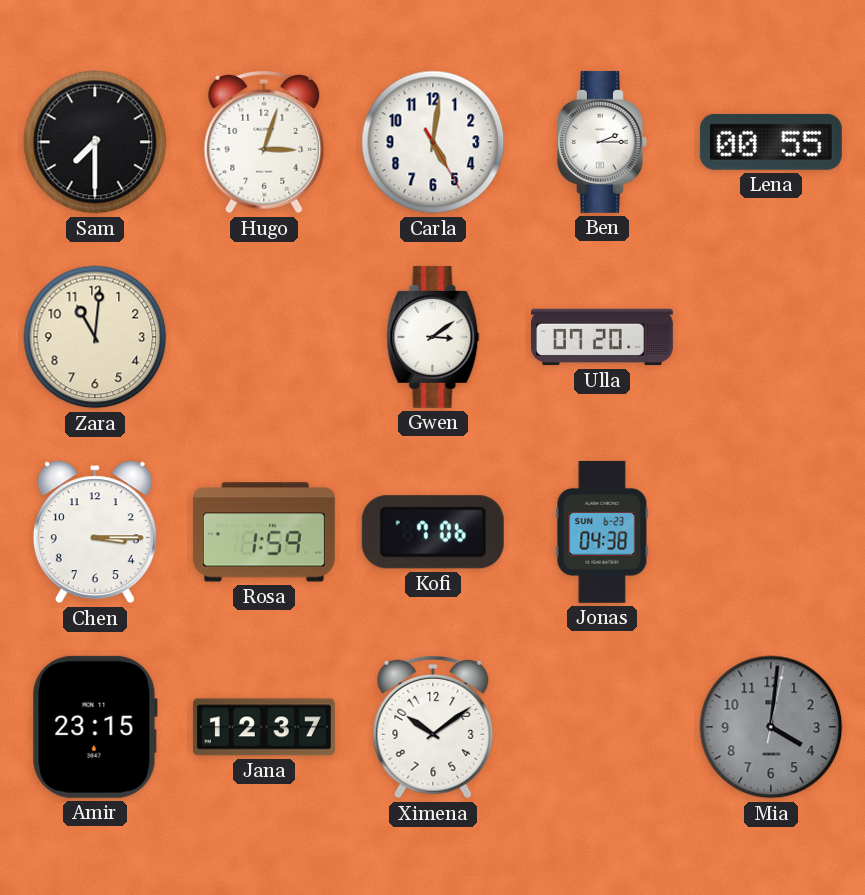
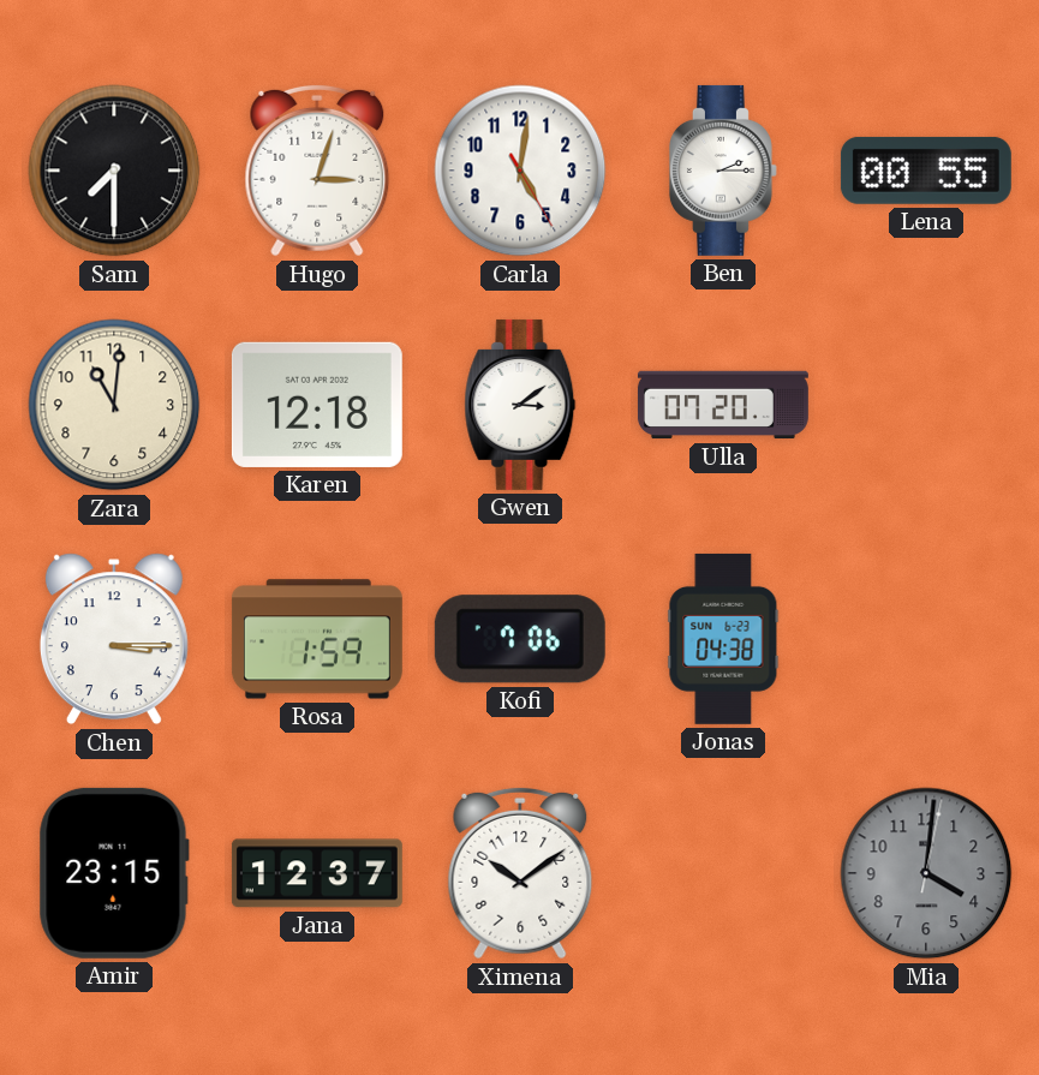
Karen: none -> 12:18
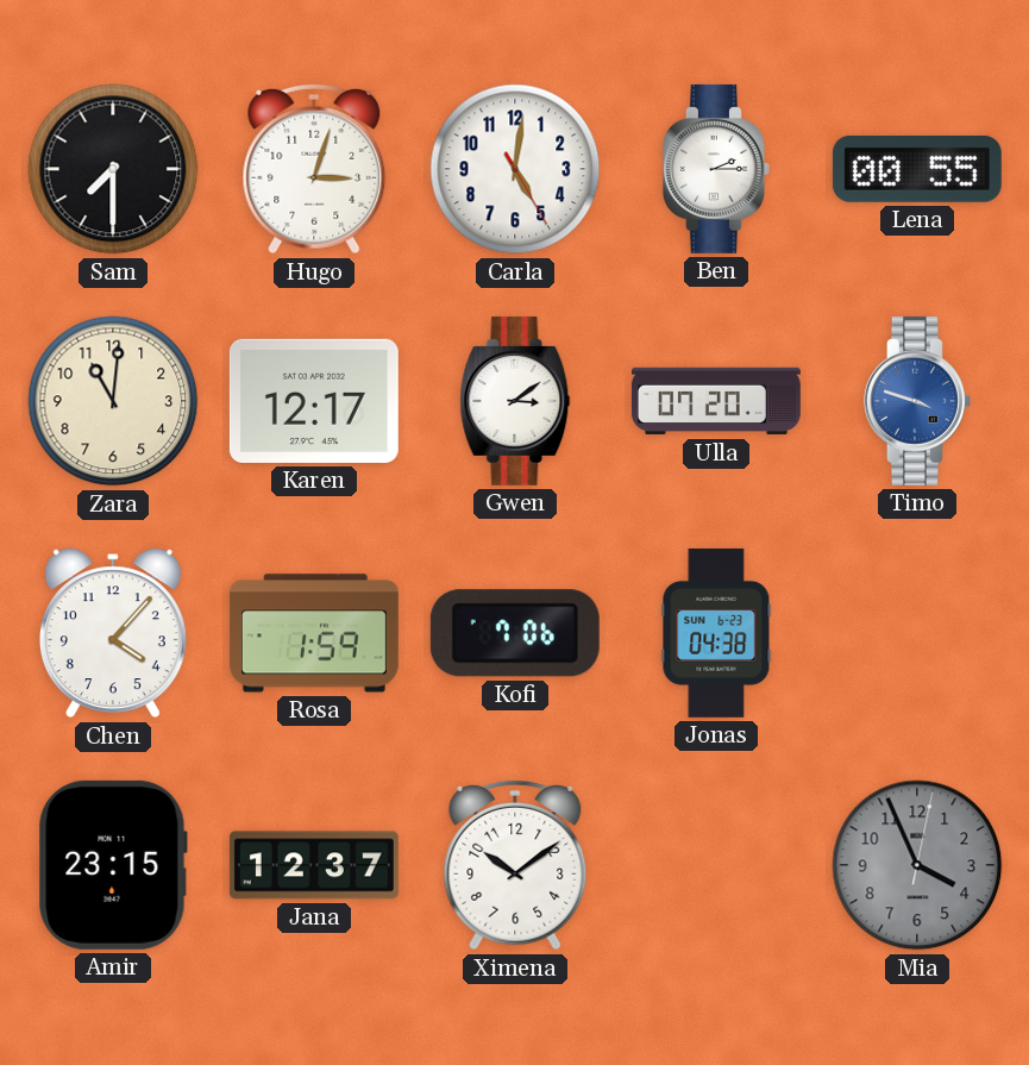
Karen: 12:18 -> 12:17
Timo: none -> 3:48
Chen: 3:15 -> 4:07
Mia: 4:01 -> 3:56
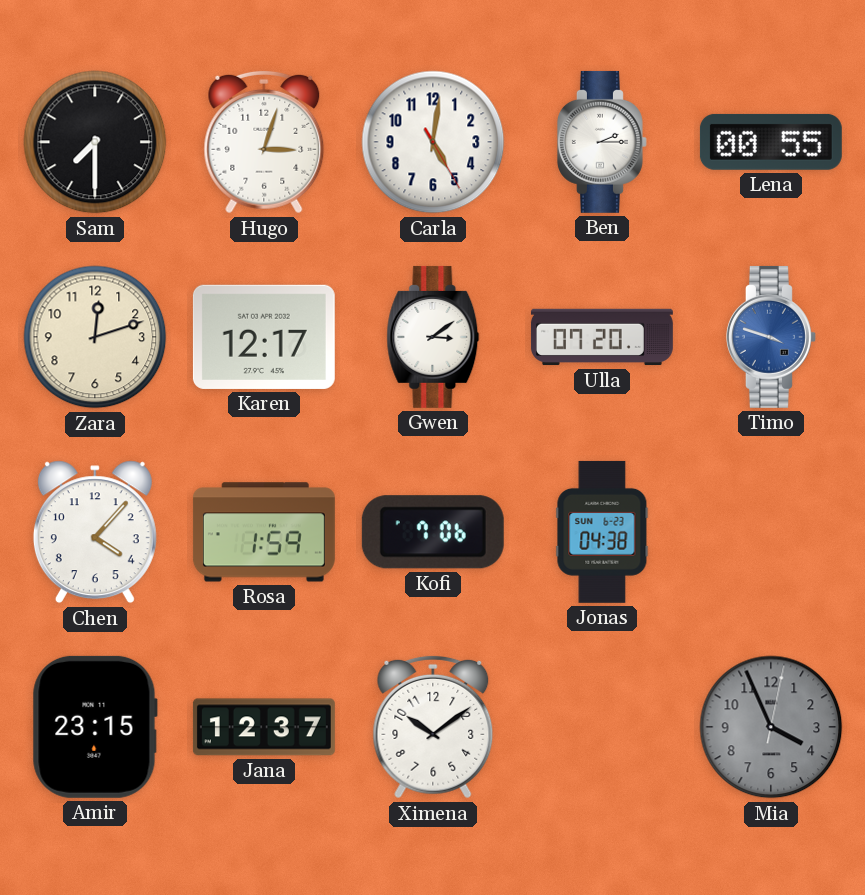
Zara: 11:01 -> 12:12
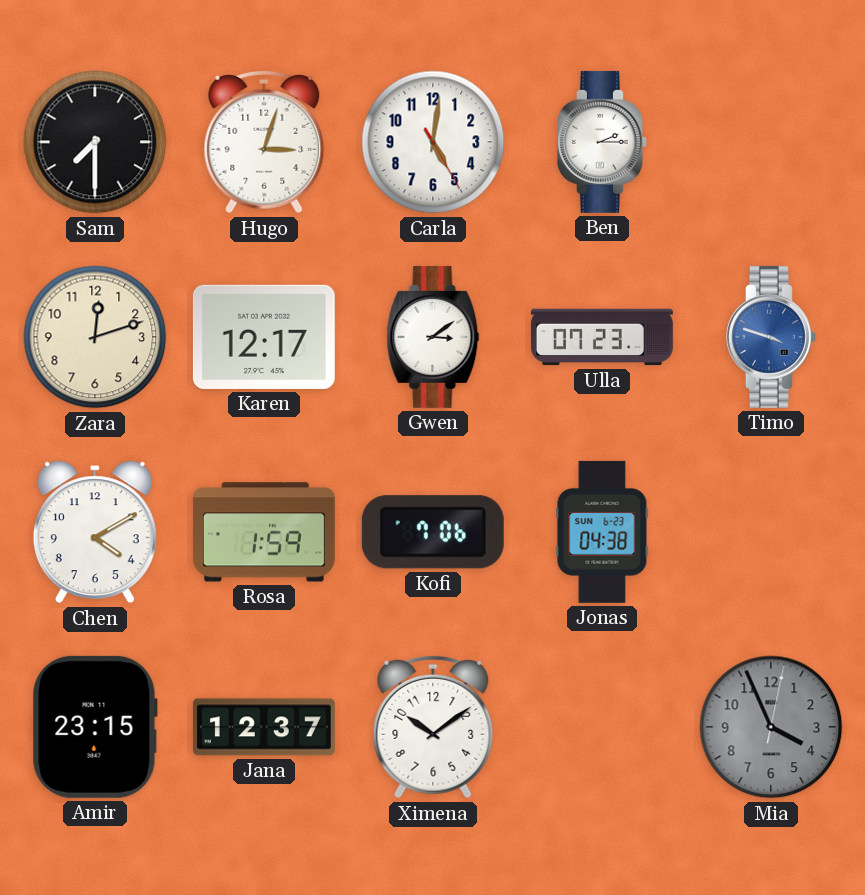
Lena: 00:55 -> none
Ulla: 07:20 -> 07:23
Chen: 4:07 -> 4:10
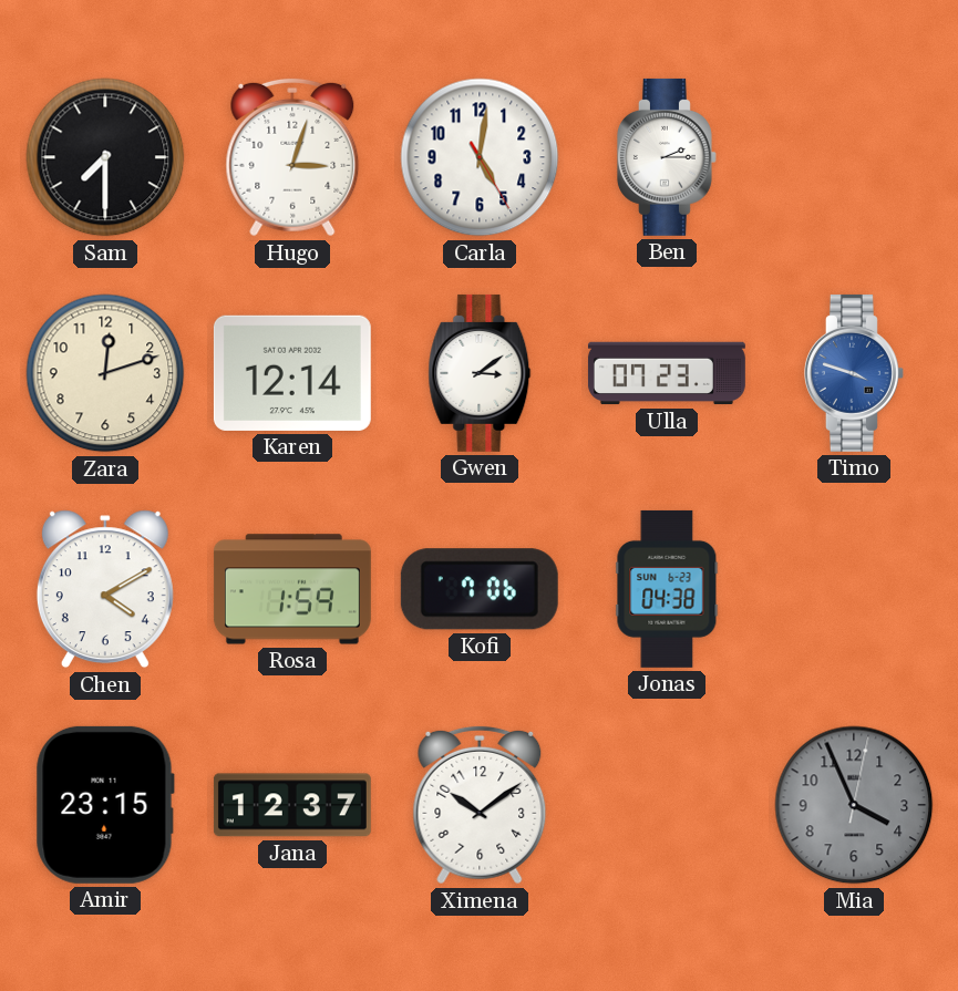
Karen: 12:17 -> 12:14
